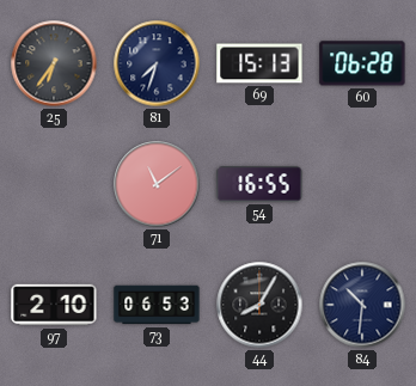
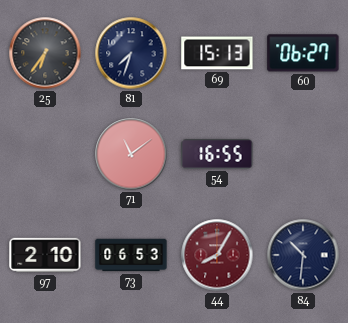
60: 06:28 -> 06:27
44 dial: black -> burgundy
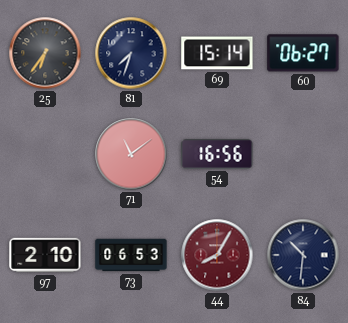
69: 15:13 -> 15:14
54: 16:55 -> 16:56
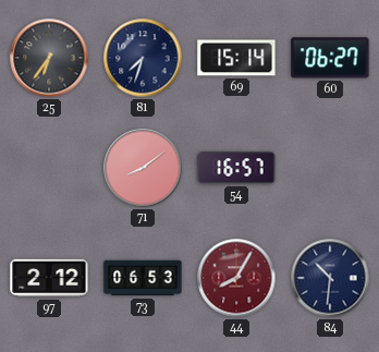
71: 11:09 -> 8:09
54: 16:56 -> 16:57
97: 2:10 -> 2:12
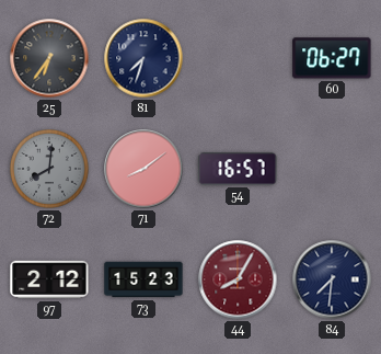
69: 15:14 -> none
72: none -> 8:01
73: 06:53 -> 15:23
84: 10:31 -> 7:31
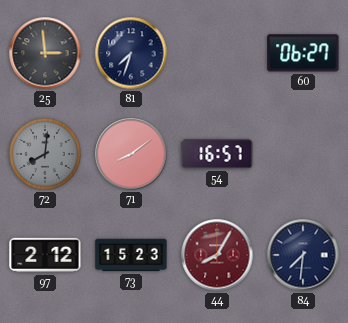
25: 6:36 -> 2:59
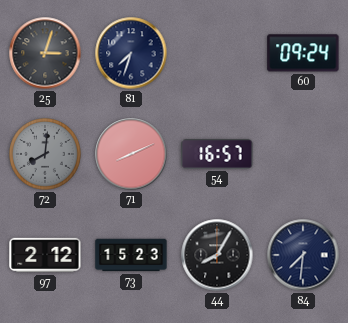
25: 2:59 -> 3:03
60: 06:27 -> 09:24
71: 8:09 -> 8:11
44 dial: burgundy -> black
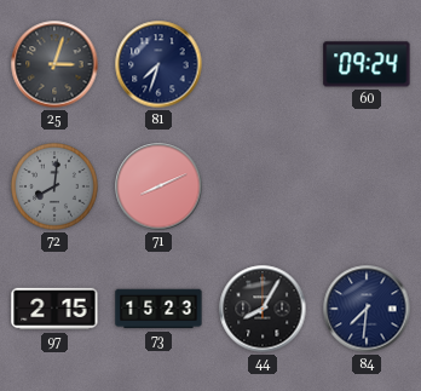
54: 16:57 -> none
97: 2:12 -> 2:15
